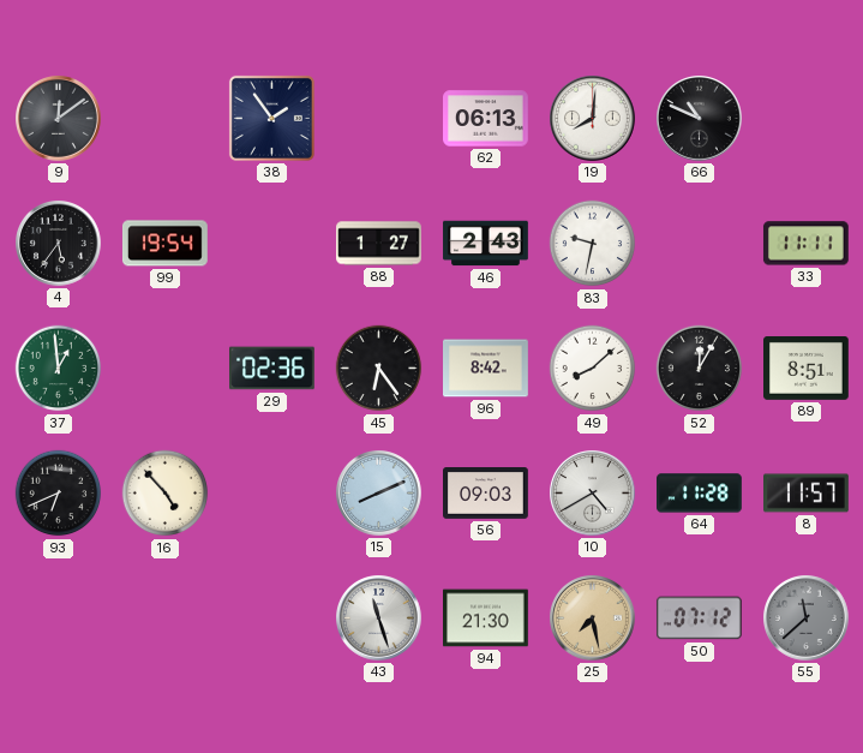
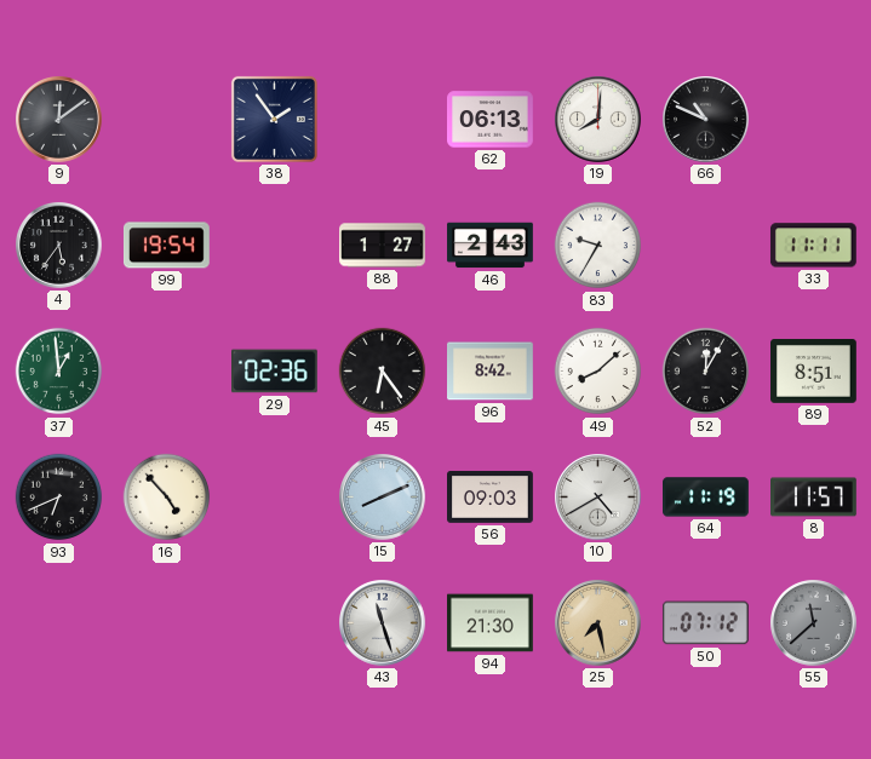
83: 9:32 -> 9:35
64: 11:28 -> 11:19
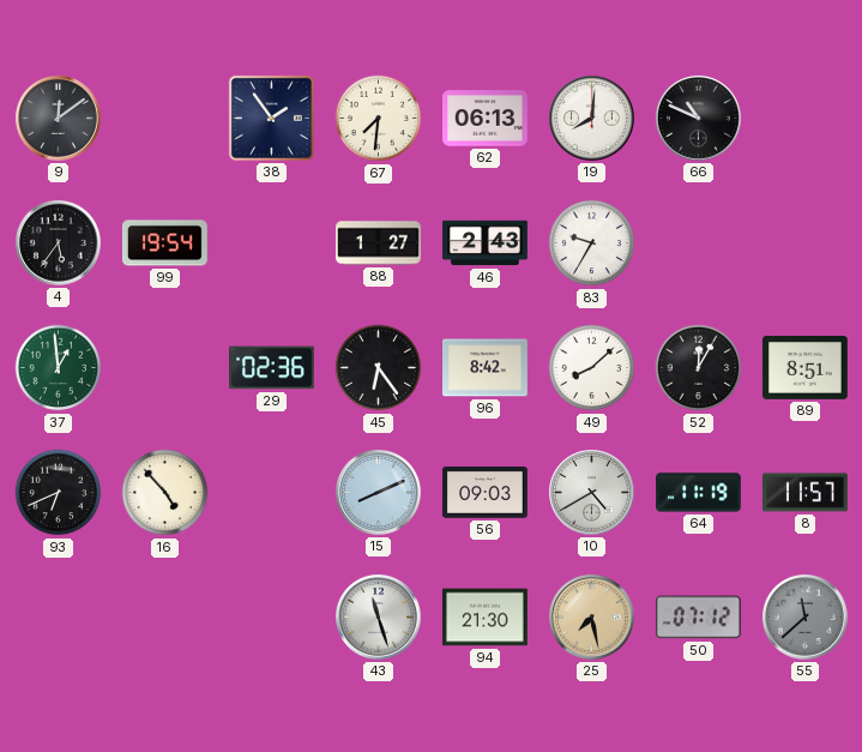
67: none -> 7:31
33: 11:11 -> none
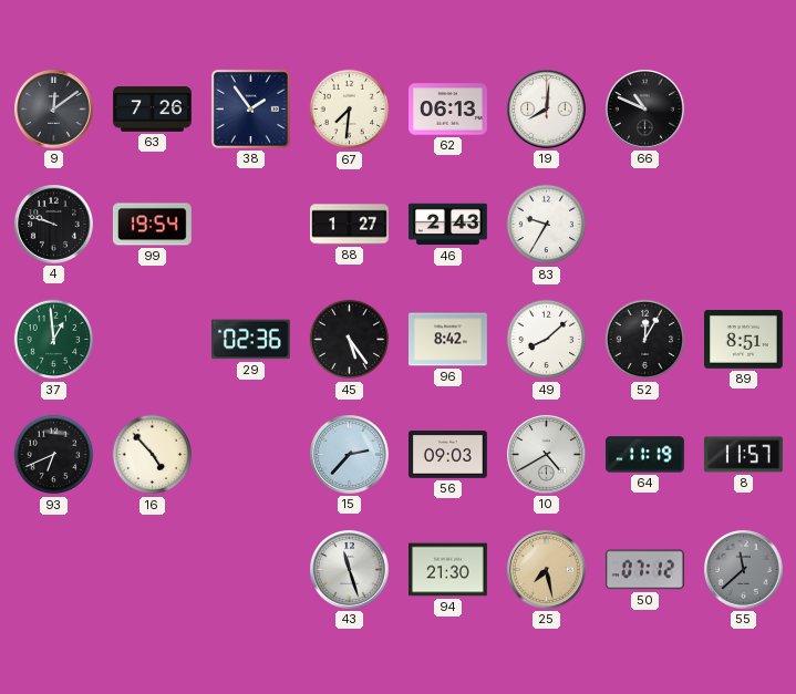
63: none -> 7:26
4: 5:36 -> 9:48
45: 6:24 -> 5:24
15: 8:11 -> 2:37
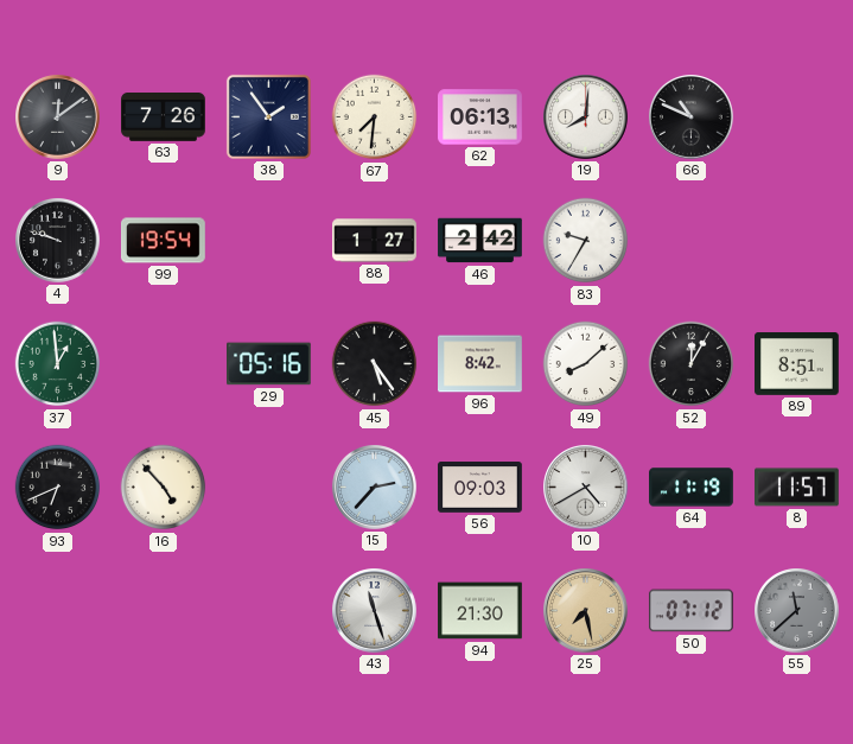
46: 2:43 -> 2:42
29: 02:36 -> 05:16
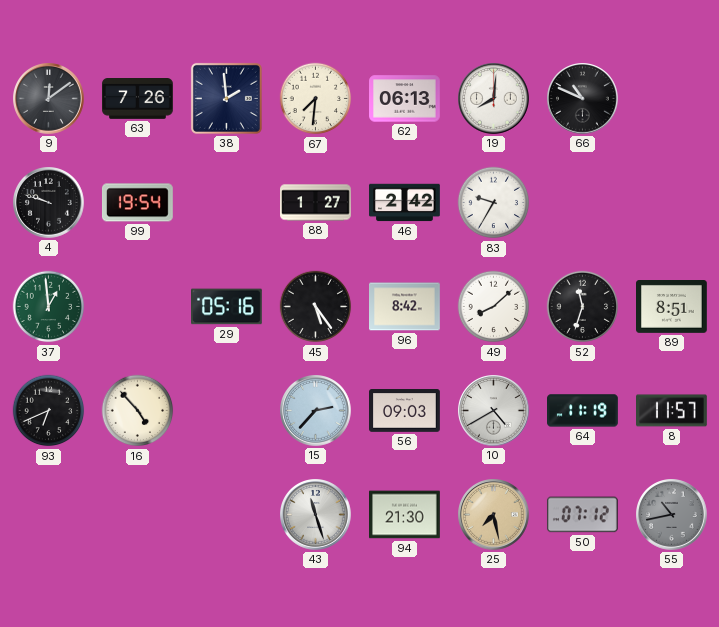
38: 1:54 -> 1:59
52: 12:05 -> 11:33
55: 11:38 -> 10:43
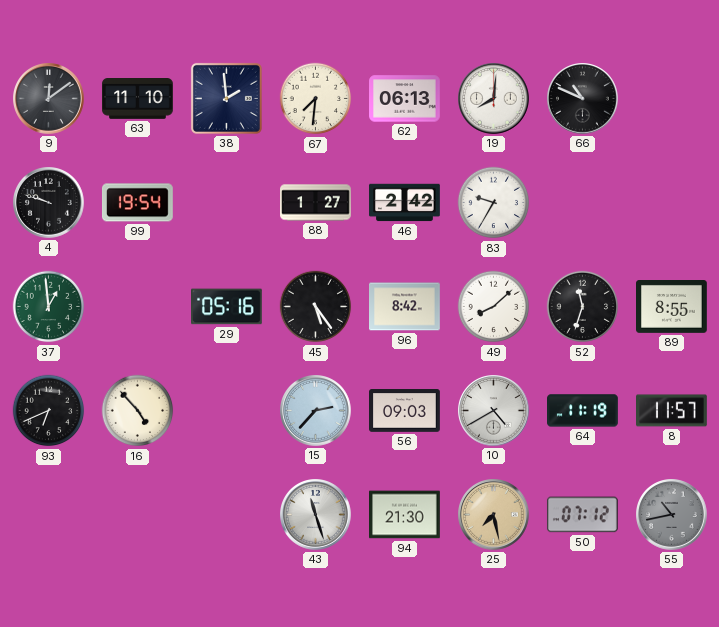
63: 7:26 -> 11:10
89: 8:51 -> 8:55
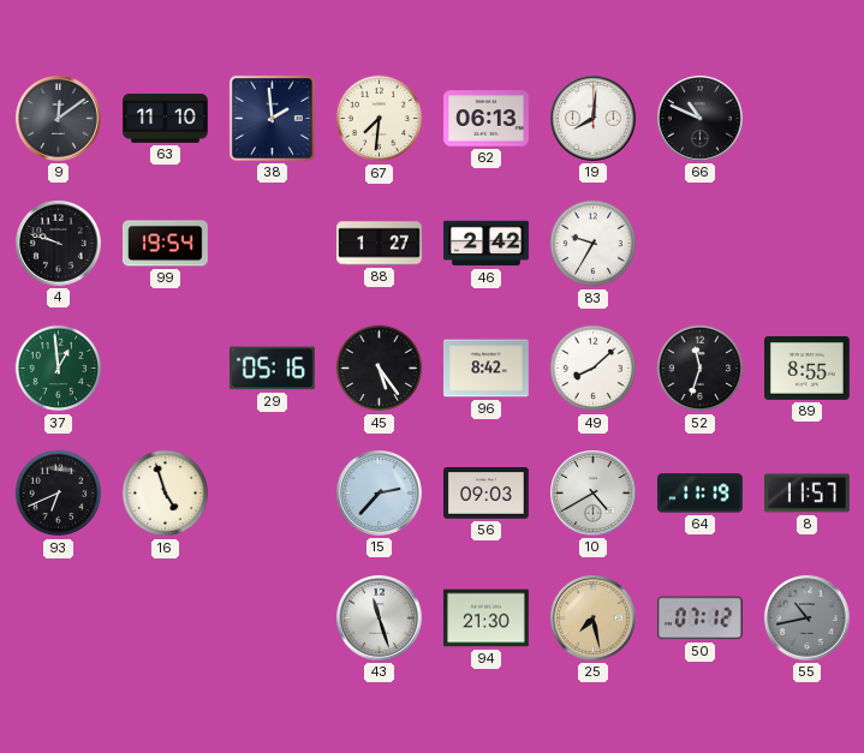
16: 4:53 -> 4:57
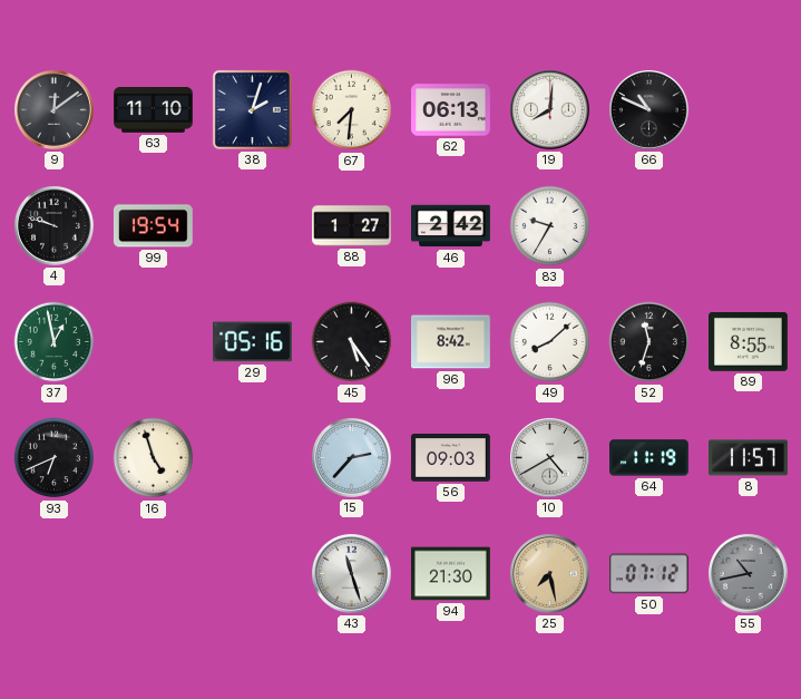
38: 1:59 -> 2:03
37: 12:59 -> 12:58
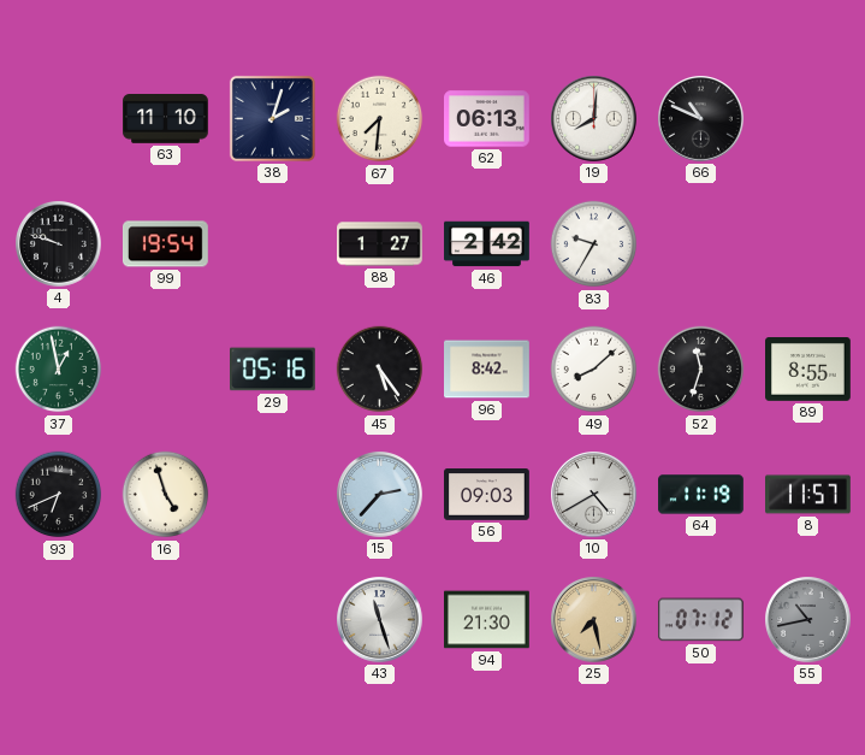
9: 12:09 -> none
